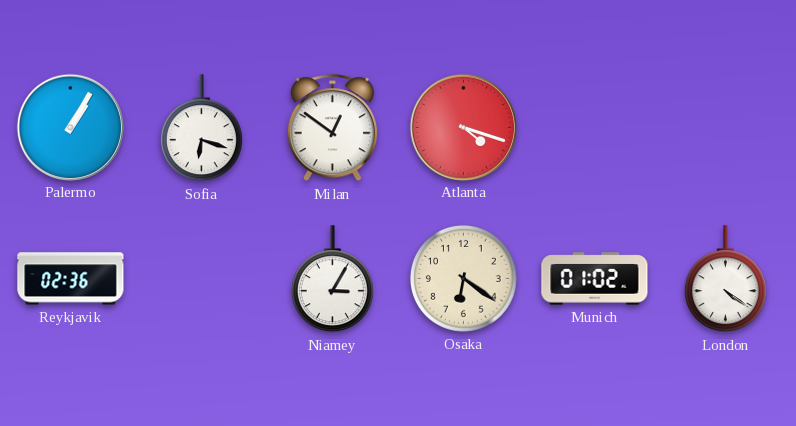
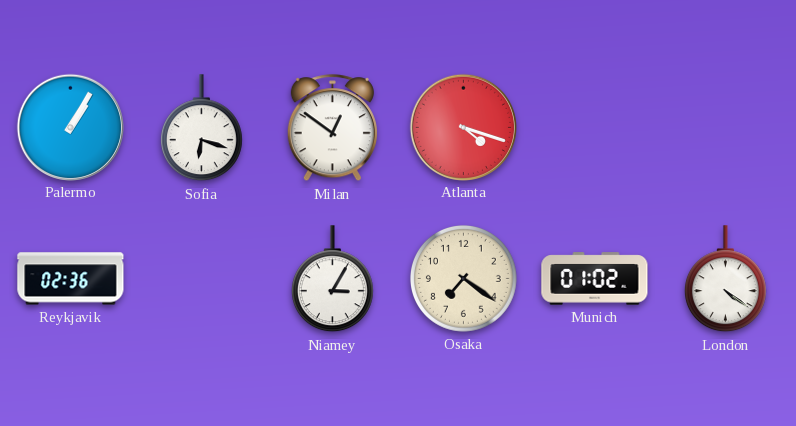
Osaka: 6:21 -> 7:21
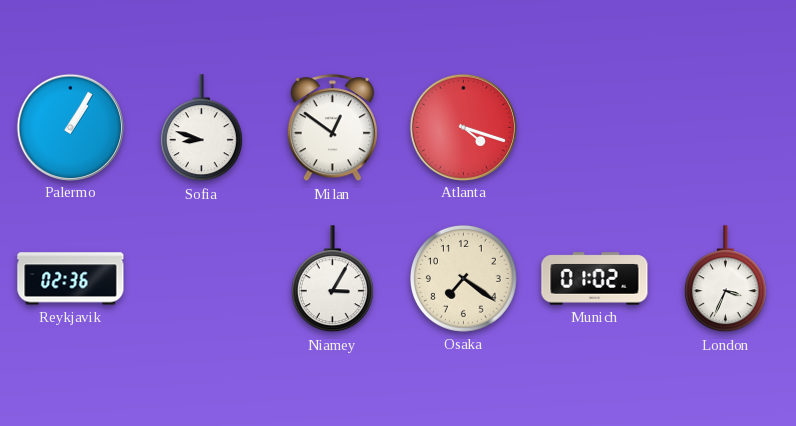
Sofia: 6:18 -> 8:48
London: 4:21 -> 3:34
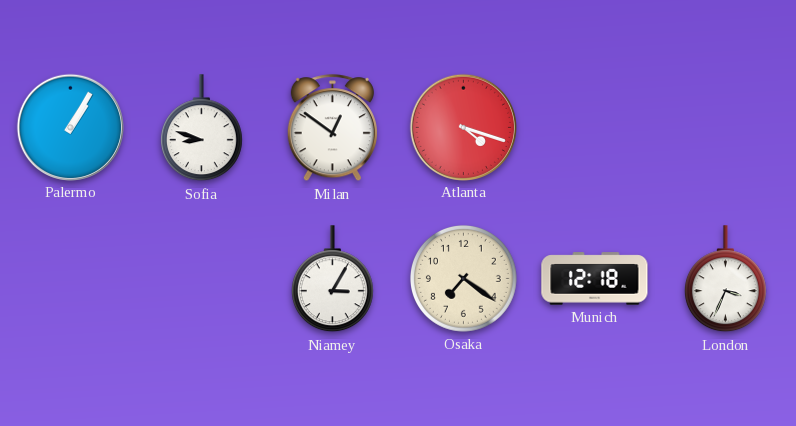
Reykjavik: 02:36 -> none
Munich: 01:02 -> 12:18
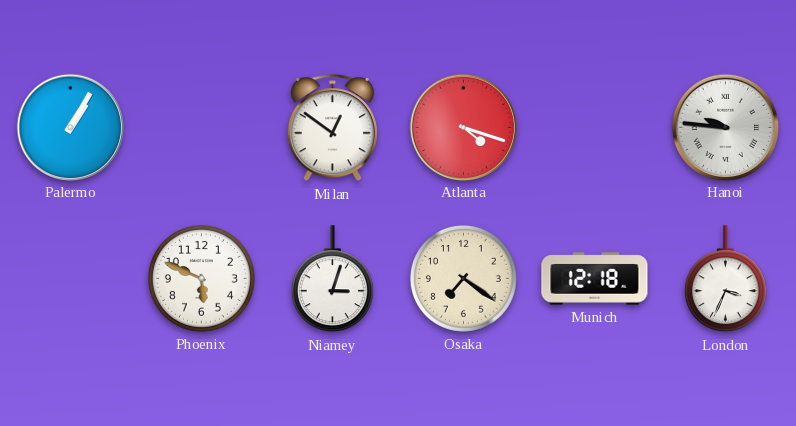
Sofia: 8:48 -> none
Hanoi: none -> 9:46
Phoenix: none -> 5:49
Niamey: 3:05 -> 3:03
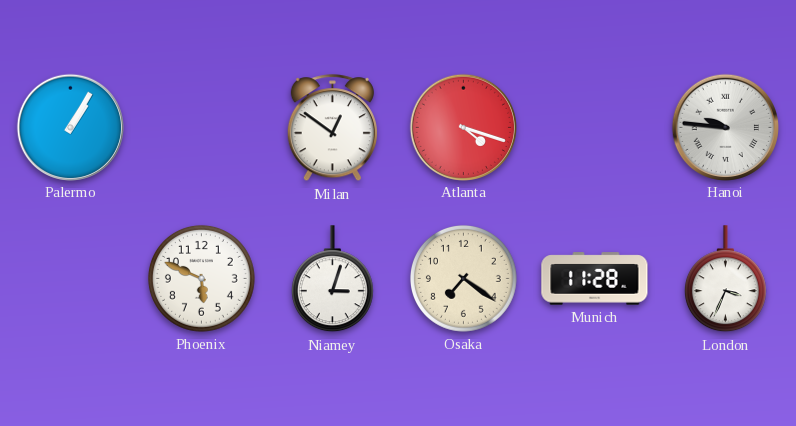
Munich: 12:18 -> 11:28
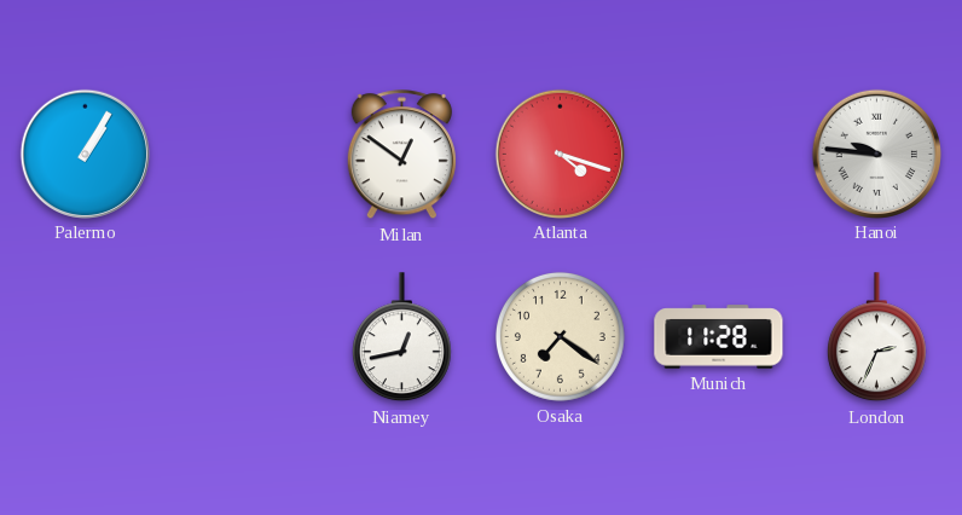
Phoenix: 5:49 -> none
Niamey: 3:03 -> 12:43
London: 3:34 -> 2:34
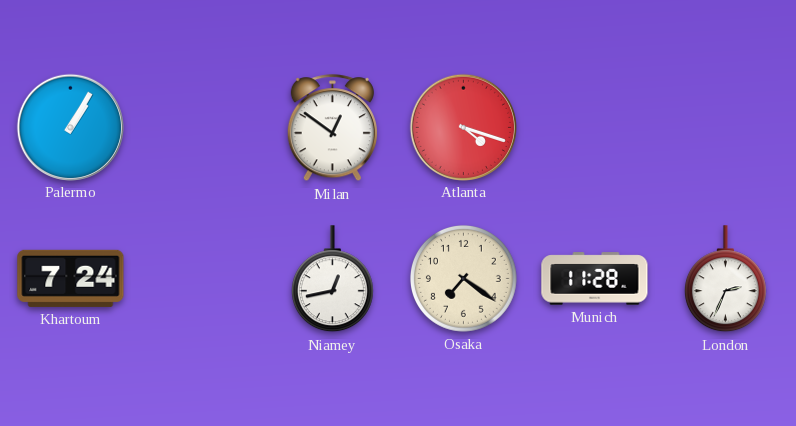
Hanoi: 9:46 -> none
Khartoum: none -> 7:24
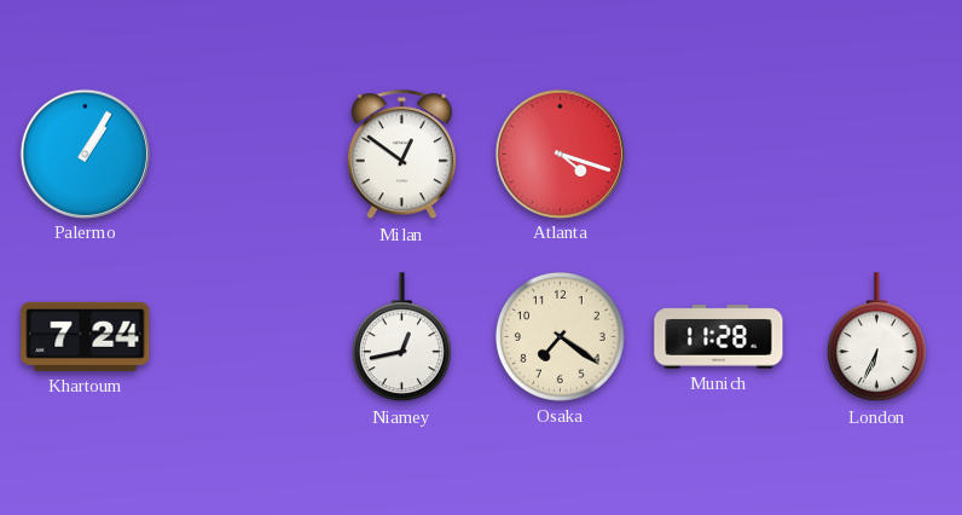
London: 2:34 -> 6:34
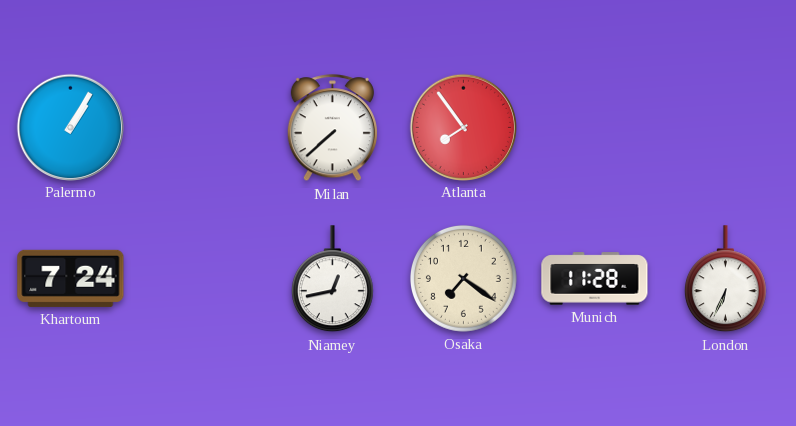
Milan: 12:51 -> 7:38
Atlanta: 4:18 -> 7:54
